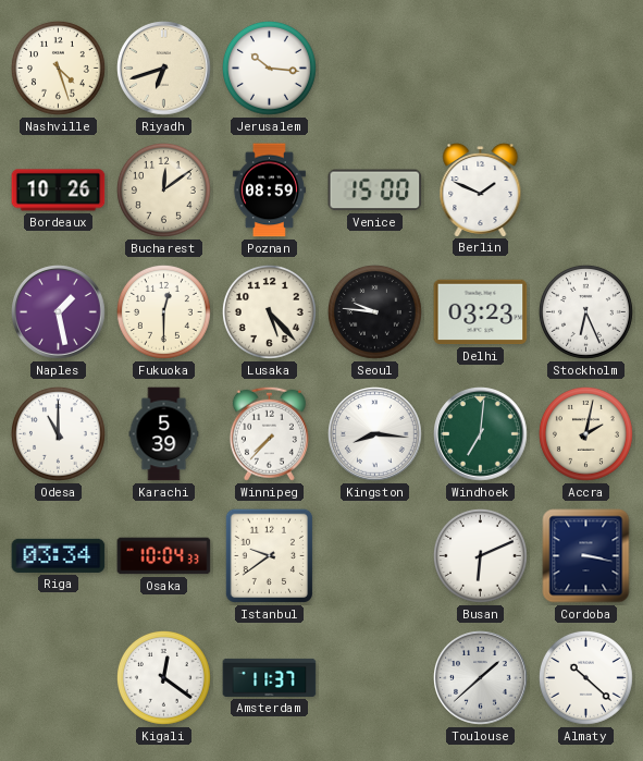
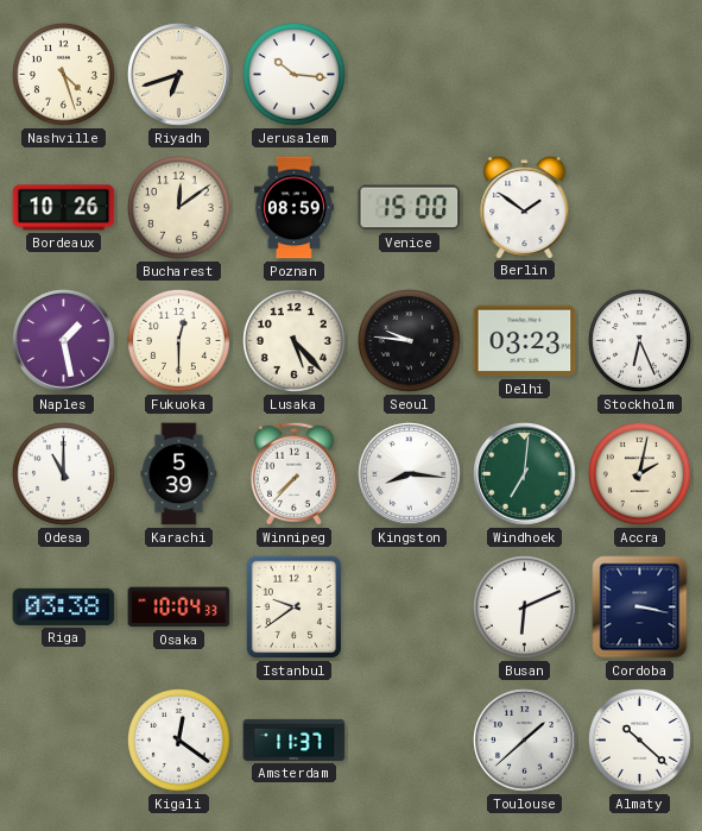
Berlin: 1:49 -> 1:51
Riga: 03:34 -> 03:38
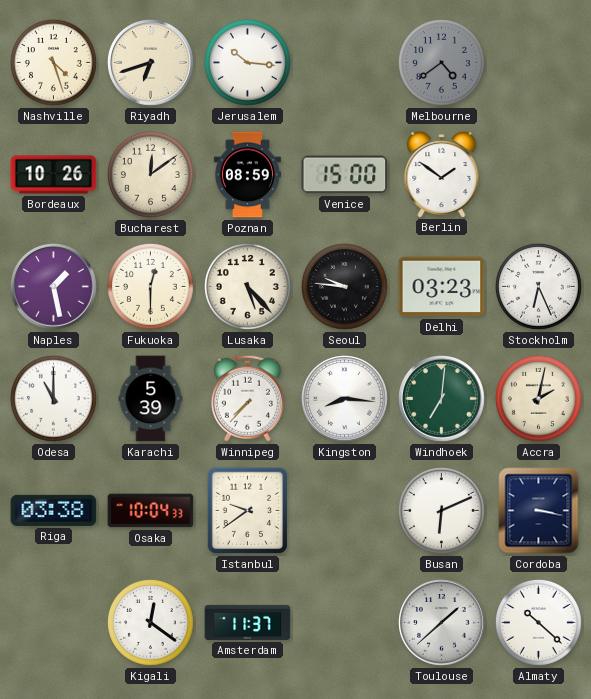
Melbourne: none -> 4:39
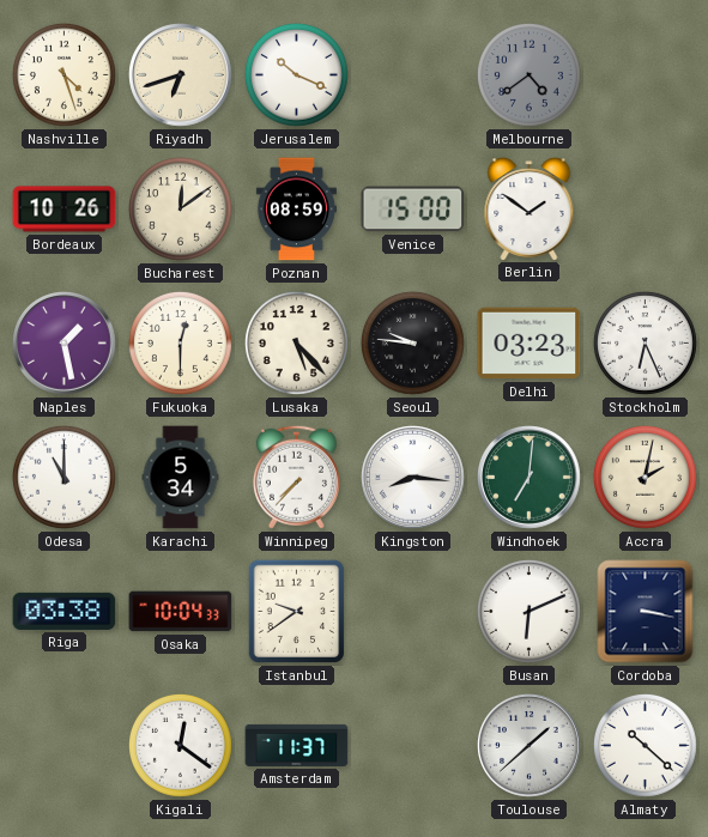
Jerusalem: 10:16 -> 10:19
Karachi: 5:39 -> 5:34
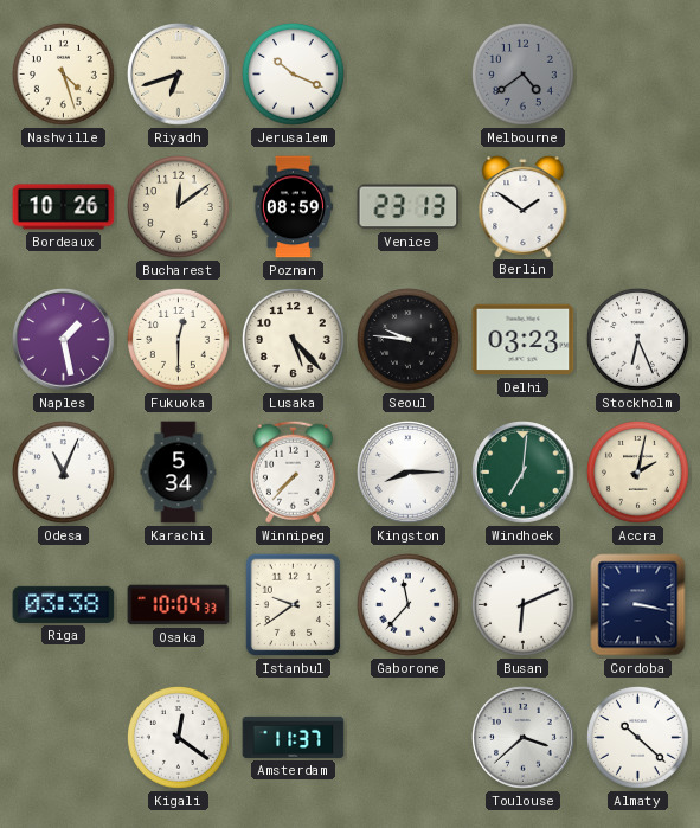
Venice: 15:00 -> 23:13
Odesa: 11:00 -> 11:04
Kingston: 8:16 -> 8:15
Gaborone: none -> 11:37
Toulouse: 1:38 -> 3:38
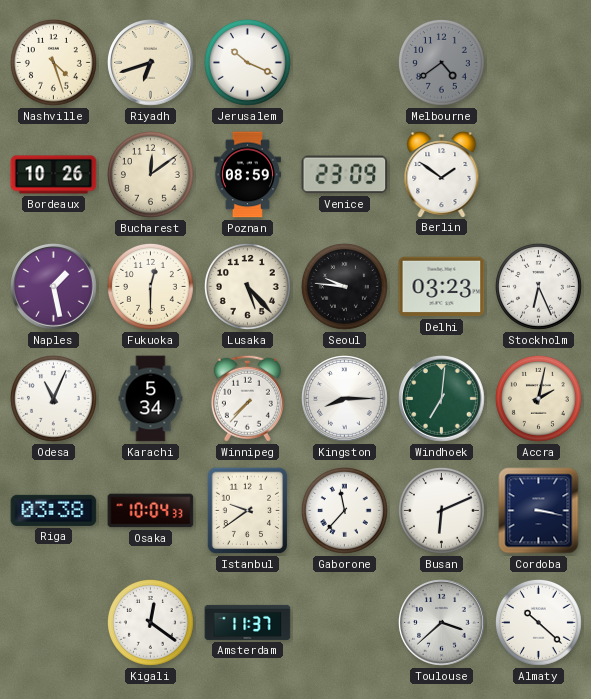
Venice: 23:13 -> 23:09
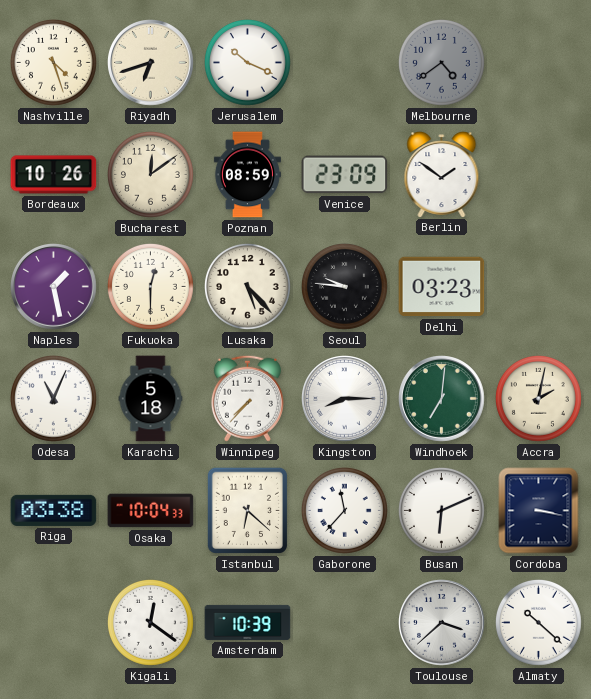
Stockholm: 6:26 -> none
Karachi: 5:34 -> 5:18
Istanbul: 9:39 -> 6:22
Amsterdam: 11:37 -> 10:39
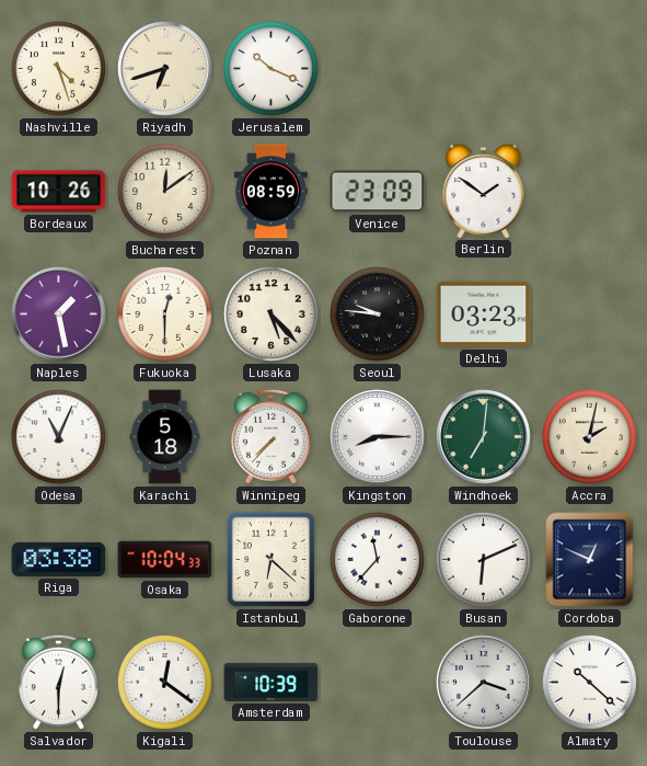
Melbourne: 4:39 -> none
Cordoba: 3:17 -> 12:49
Salvador: none -> 12:30
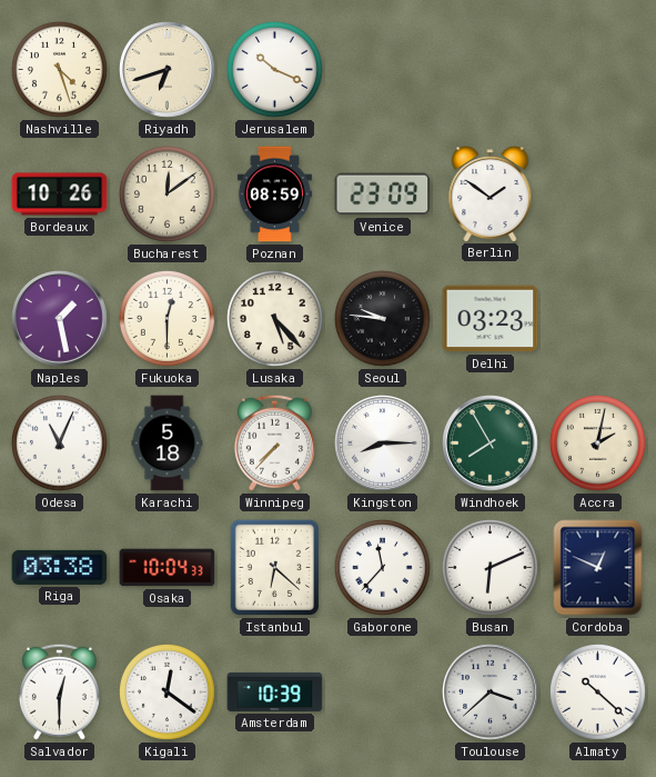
Windhoek: 7:01 -> 7:55
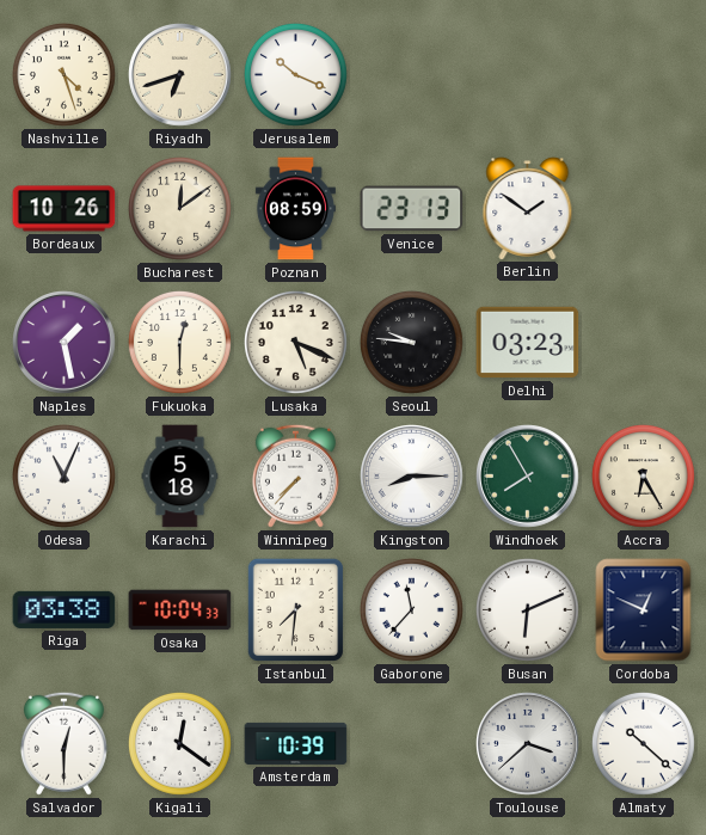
Venice: 23:09 -> 23:13
Lusaka: 5:23 -> 5:19
Accra: 2:02 -> 6:25
Istanbul: 6:22 -> 7:31
